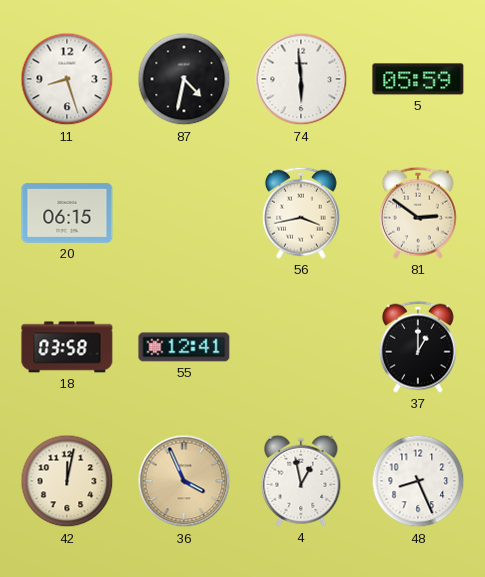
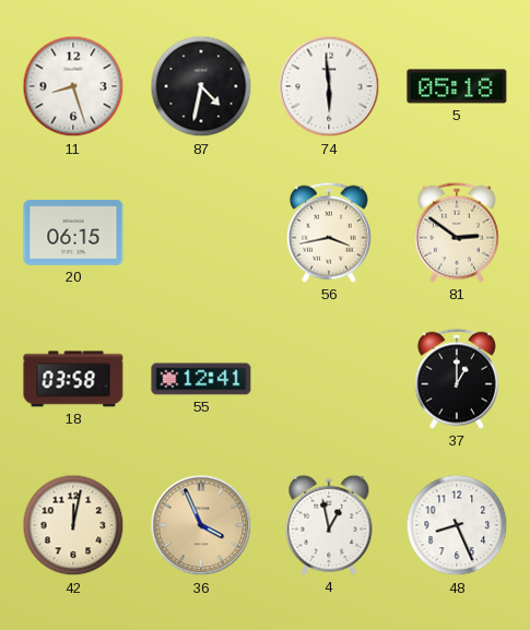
5: 05:59 -> 05:18
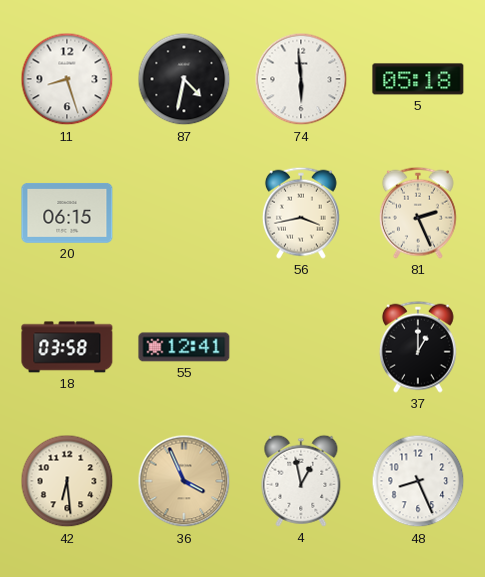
81: 2:51 -> 2:26
42: 12:02 -> 6:29
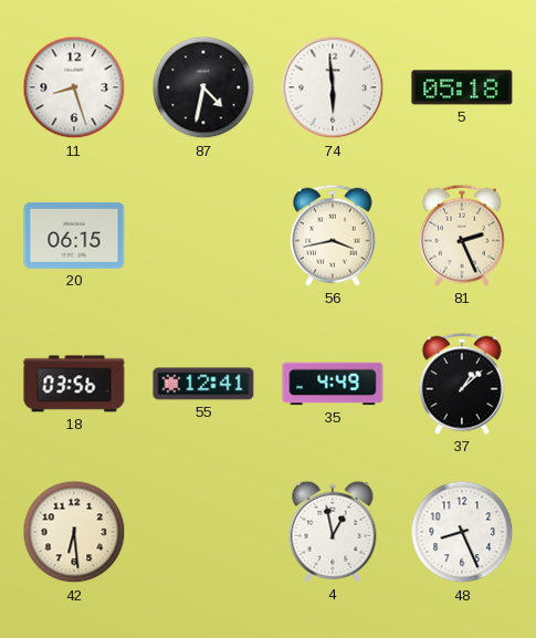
18: 03:58 -> 03:56
35: none -> 4:49
37: 1:00 -> 1:08
36: 3:56 -> none
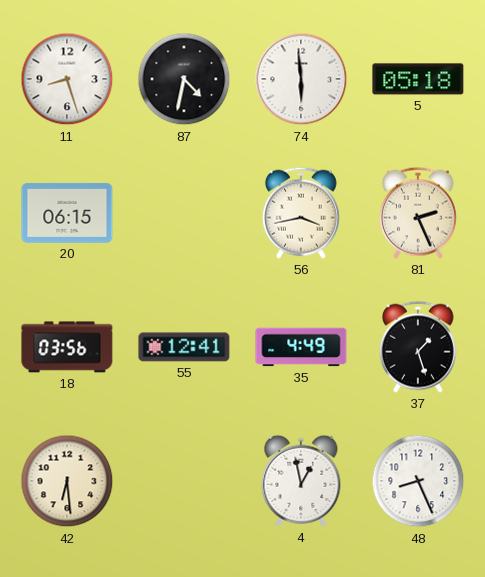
37: 1:08 -> 1:27
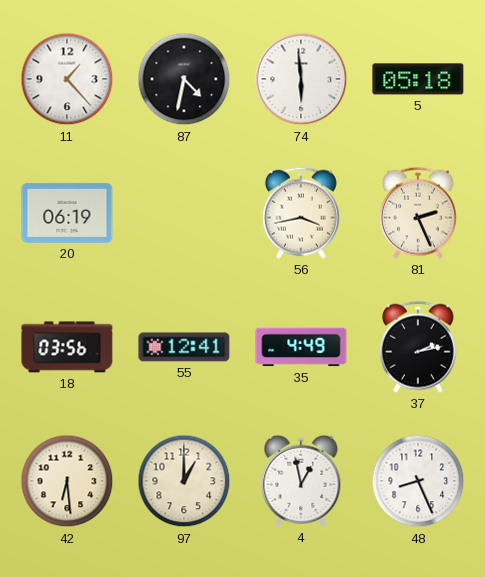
11: 8:27 -> 1:23
20: 06:15 -> 06:19
37: 1:27 -> 2:13
97: none -> 1:00
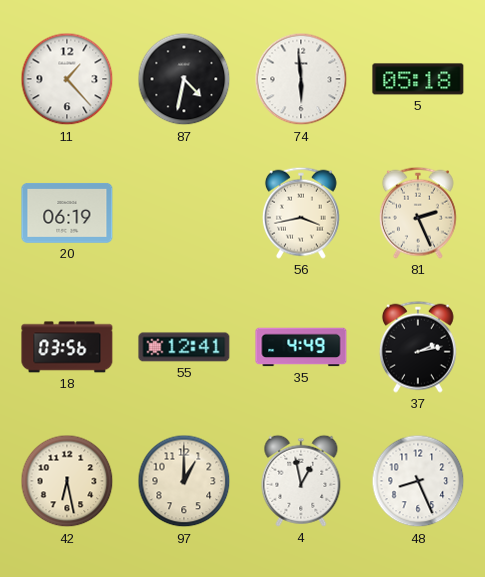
42: 6:29 -> 6:28
